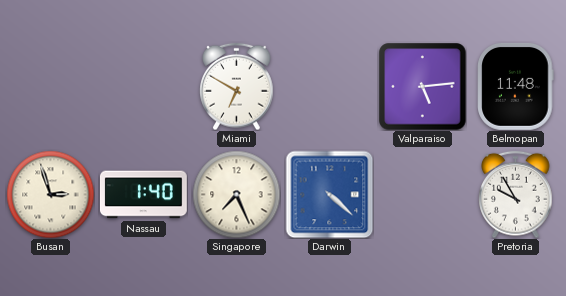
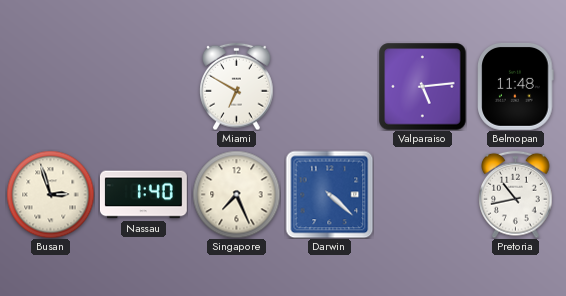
Pretoria: 9:55 -> 10:43
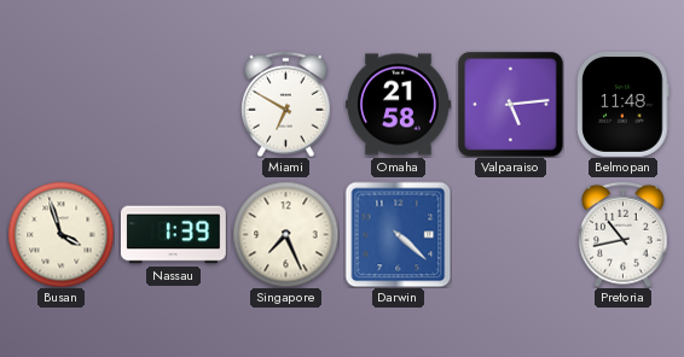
Omaha: none -> 21:58
Busan: 2:57 -> 3:57
Nassau: 1:40 -> 1:39
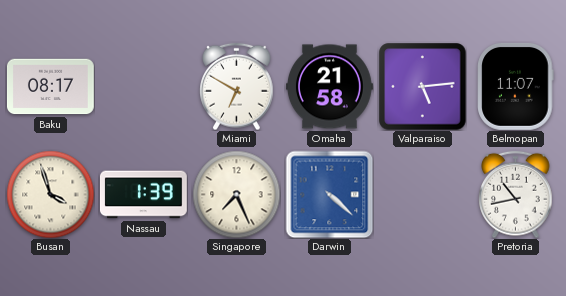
Baku: none -> 08:17
Belmopan: 11:48 -> 11:07
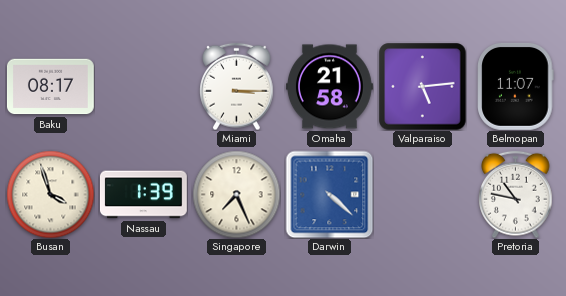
Miami: 6:50 -> 3:15
Pretoria: 10:43 -> 10:47
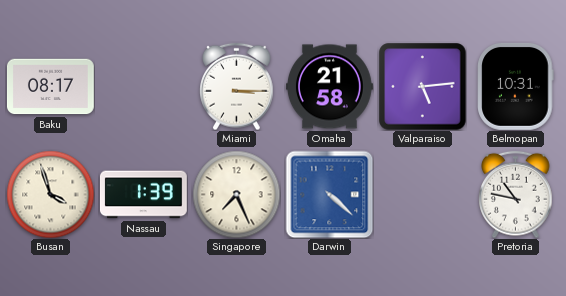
Belmopan: 11:07 -> 10:31
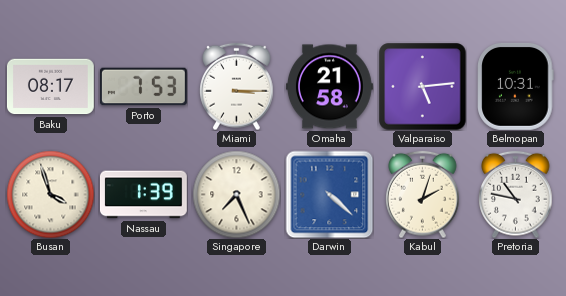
Porto: none -> 7:53
Kabul: none -> 2:03
